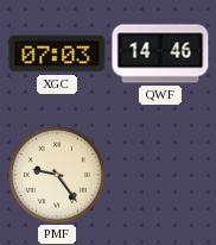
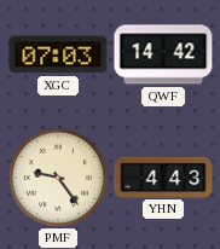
QWF: 14:46 -> 14:42
YHN: none -> 4:43
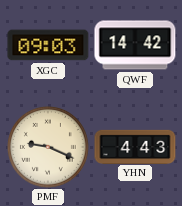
XGC: 07:03 -> 09:03
PMF: 9:24 -> 9:19
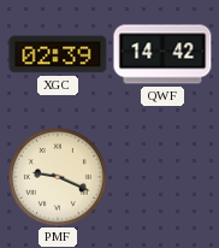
XGC: 09:03 -> 02:39
YHN: 4:43 -> none
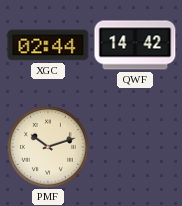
XGC: 02:39 -> 02:44
PMF: 9:19 -> 10:12
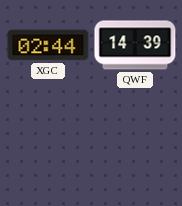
QWF: 14:42 -> 14:39
PMF: 10:12 -> none
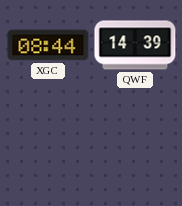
XGC: 02:44 -> 08:44
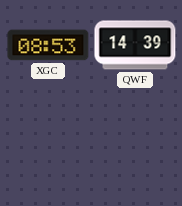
XGC: 08:44 -> 08:53
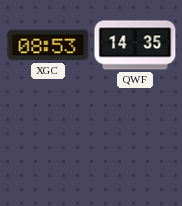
QWF: 14:39 -> 14:35
